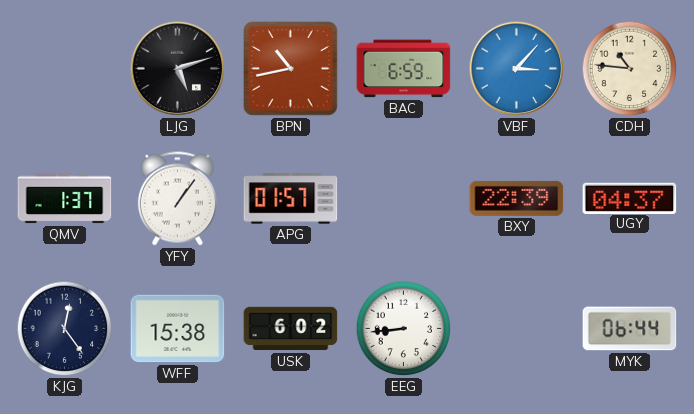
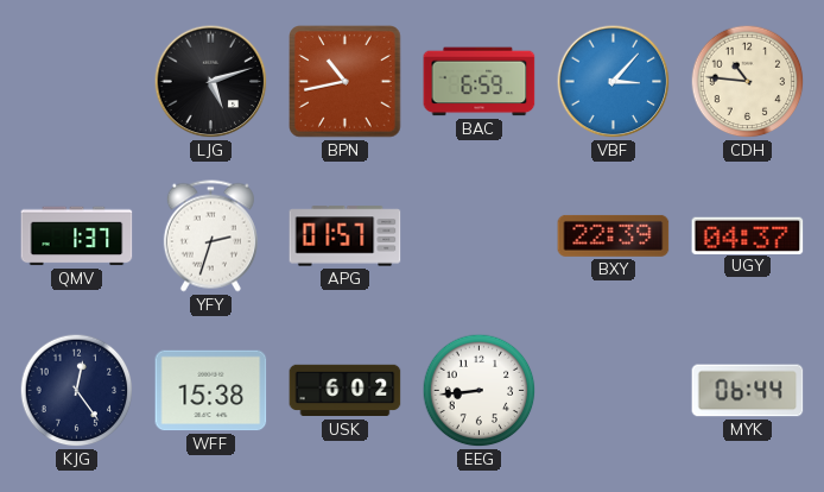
YFY: 1:06 -> 2:33
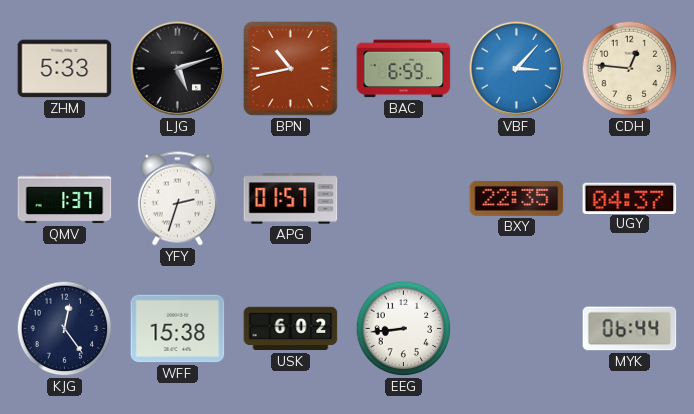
ZHM: none -> 5:33
CDH: 10:46 -> 12:46
BXY: 22:39 -> 22:35
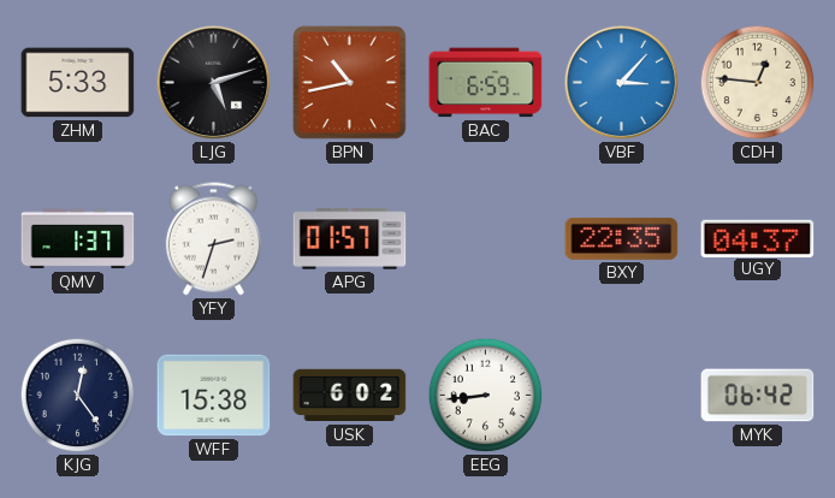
MYK: 06:44 -> 06:42
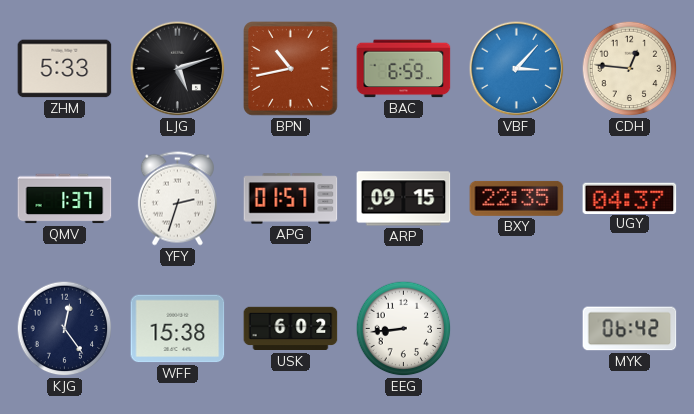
ARP: none -> 09:15
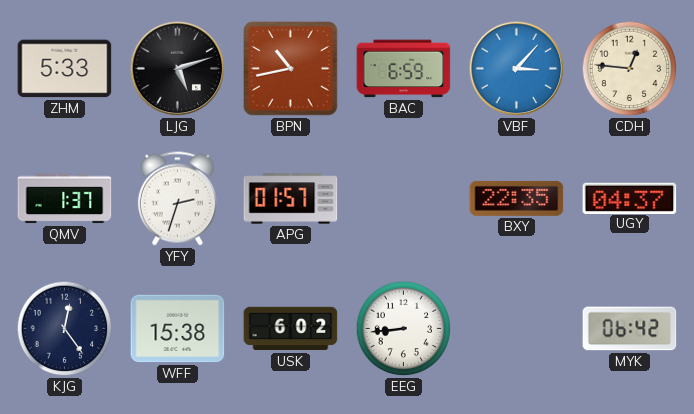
ARP: 09:15 -> none
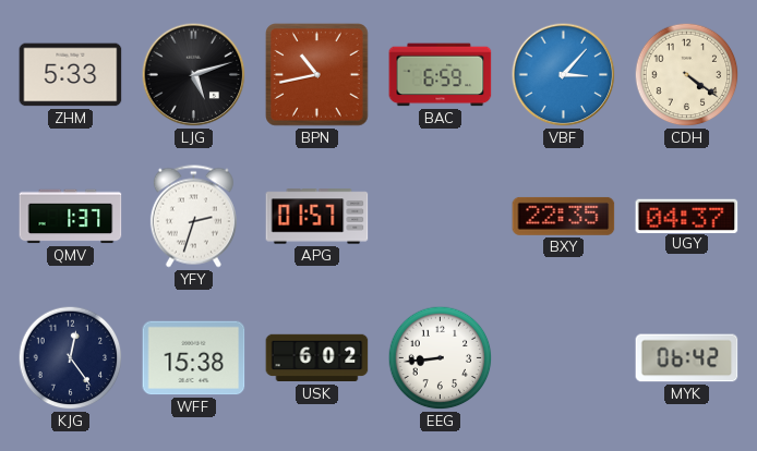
CDH: 12:46 -> 4:21
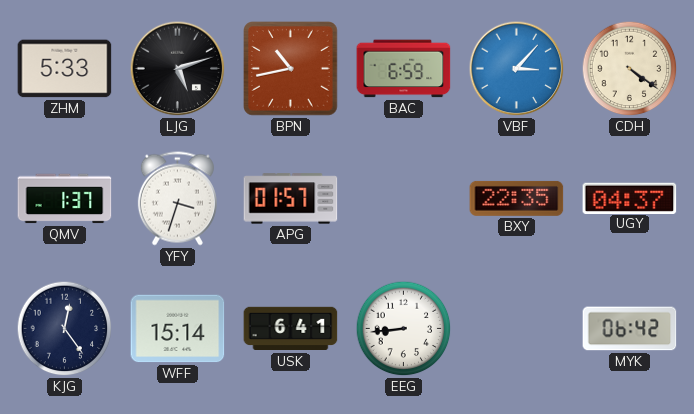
YFY: 2:33 -> 3:33
WFF: 15:38 -> 15:14
USK: 6:02 -> 6:41
